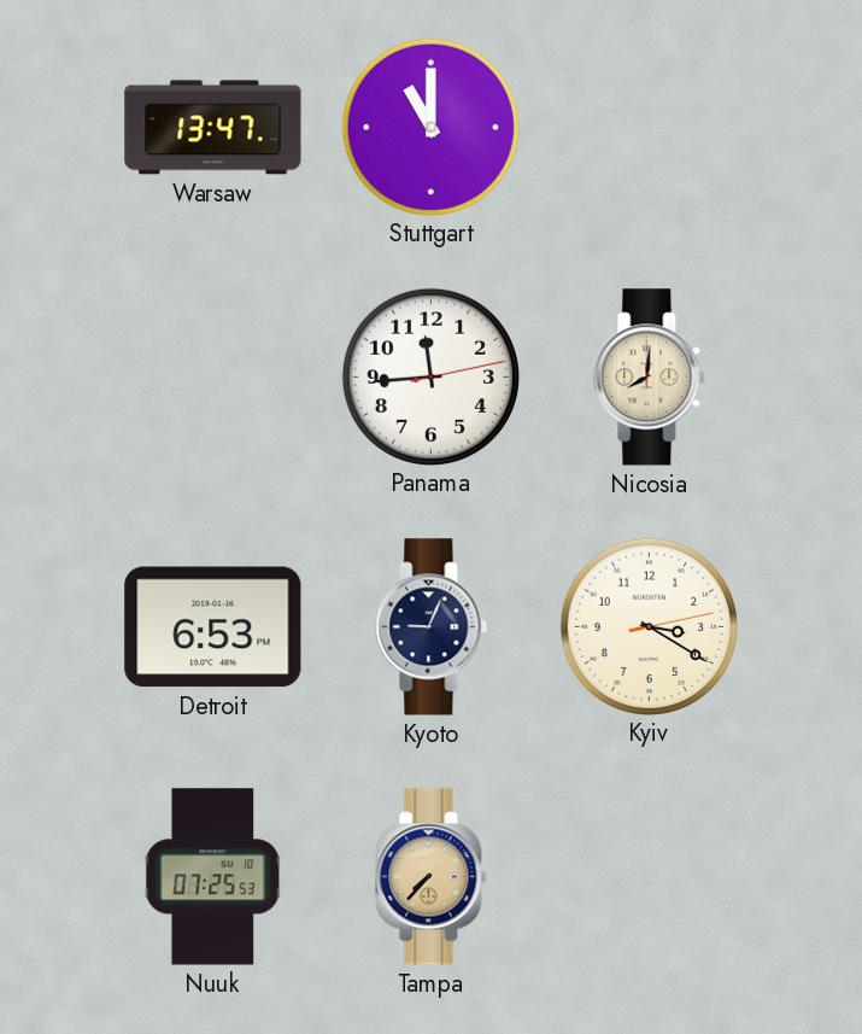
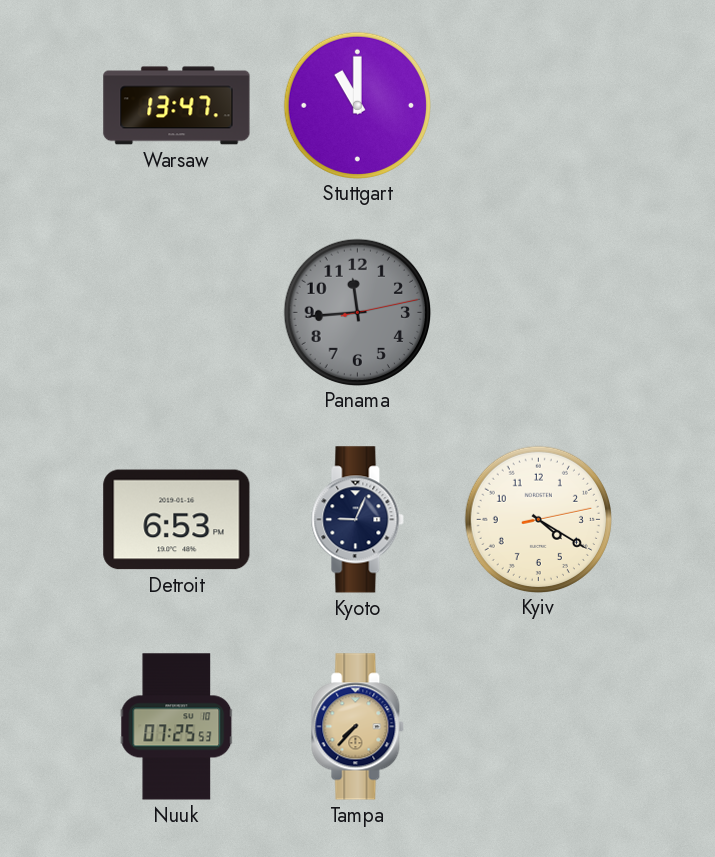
Panama dial: white -> grey
Nicosia: 8:01 -> none
Kyiv: 3:20 -> 4:20
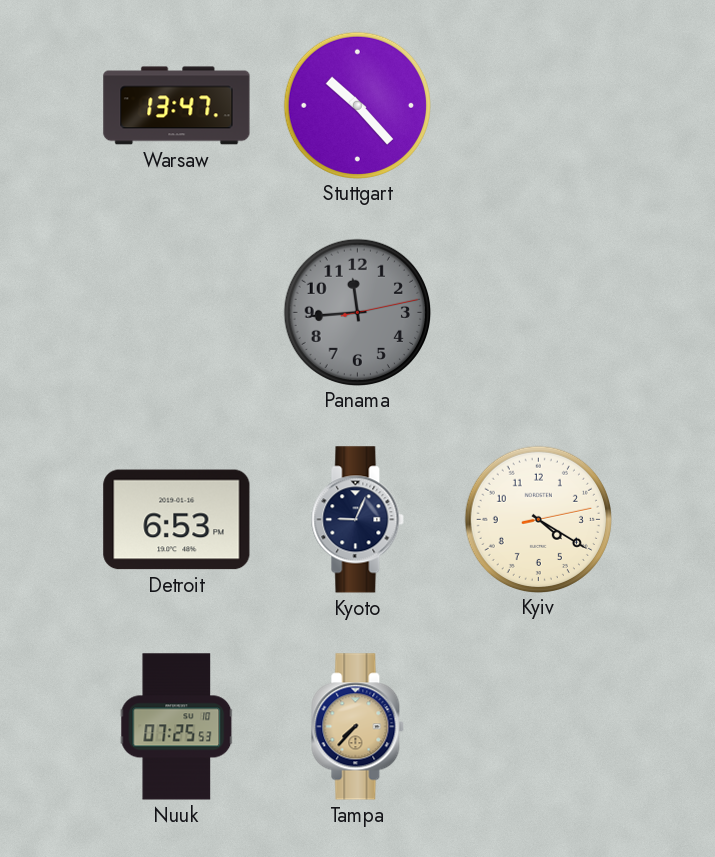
Stuttgart: 11:00 -> 10:23
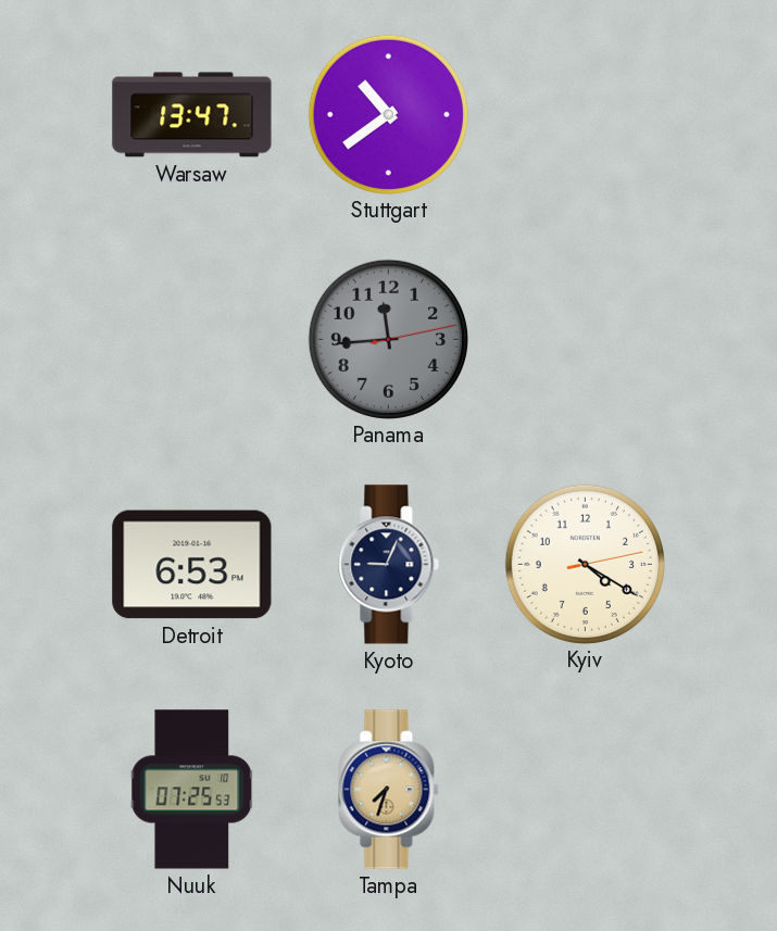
Stuttgart: 10:23 -> 10:39
Tampa: 7:37 -> 7:33
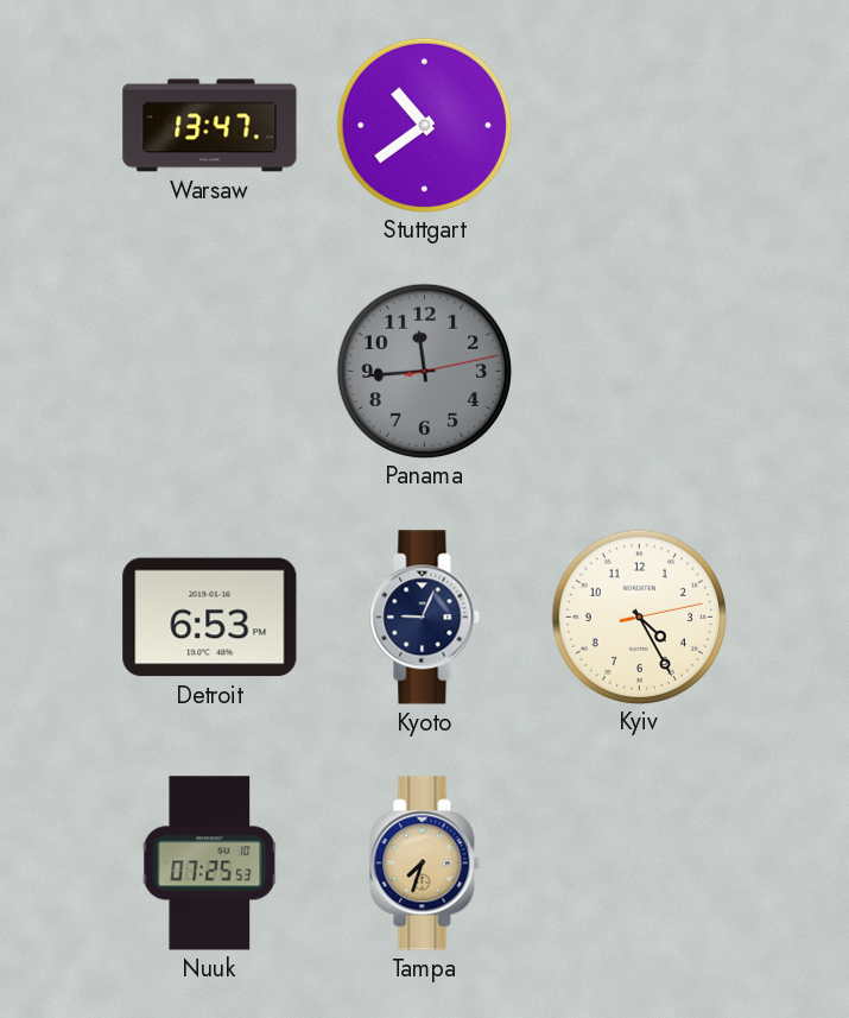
Kyiv: 4:20 -> 4:25
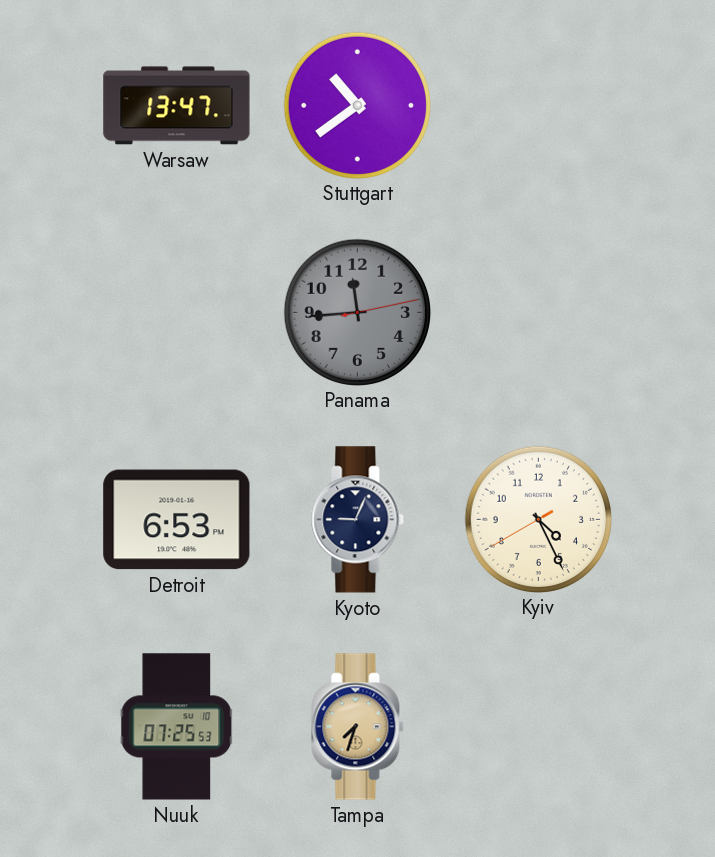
Kyiv: 4:25:13 -> 4:25:40
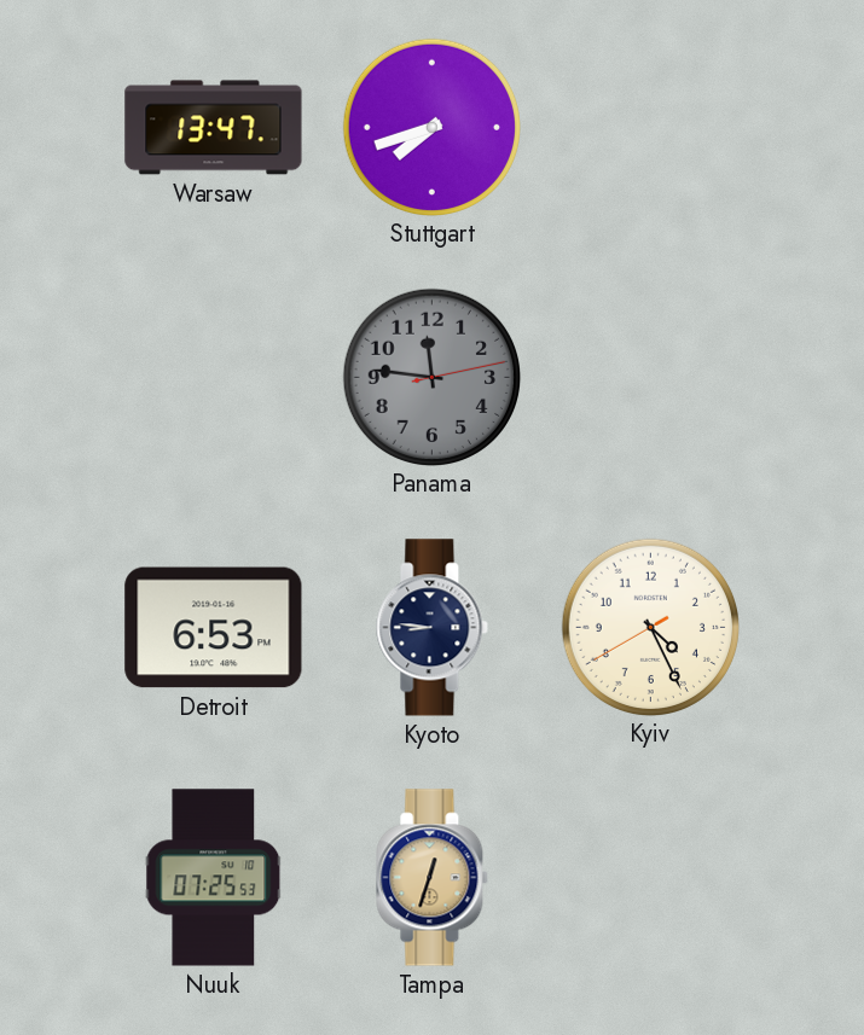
Stuttgart: 10:39 -> 7:42
Panama: 11:44 -> 11:46
Kyoto: 9:04 -> 8:46
Tampa: 7:33 -> 12:33
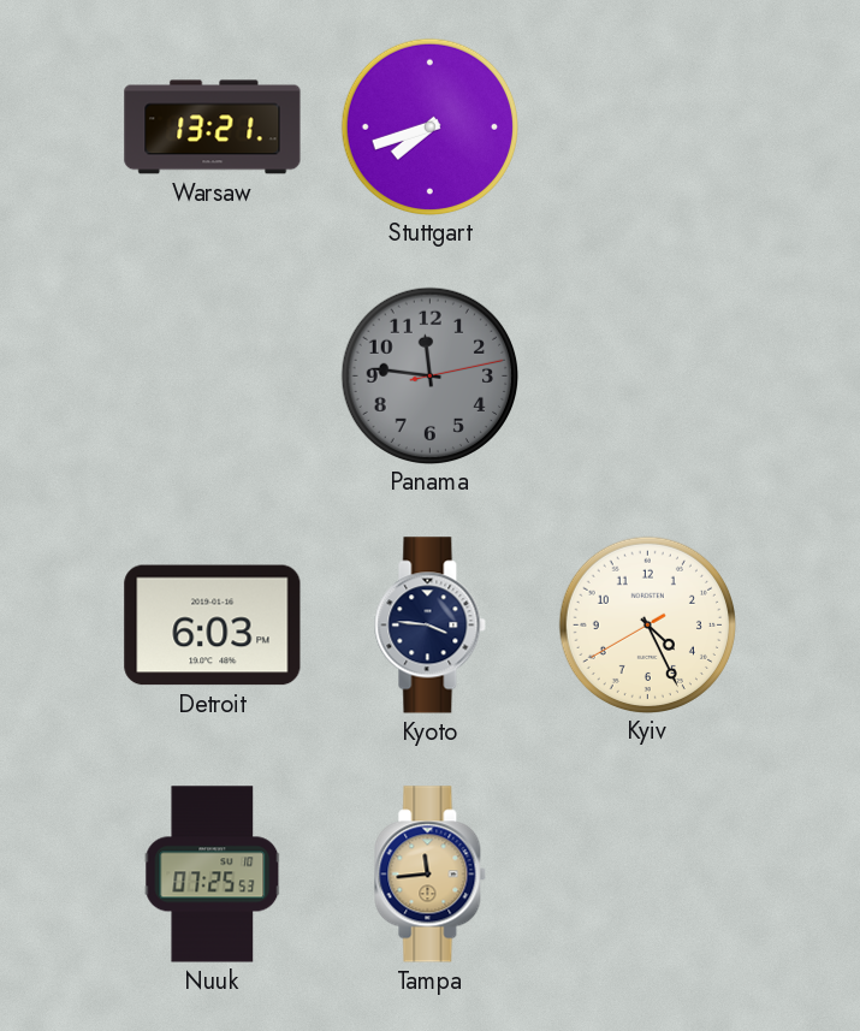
Warsaw: 13:47 -> 13:21
Detroit: 6:53 -> 6:03
Kyoto: 8:46 -> 3:46
Tampa: 12:33 -> 11:44
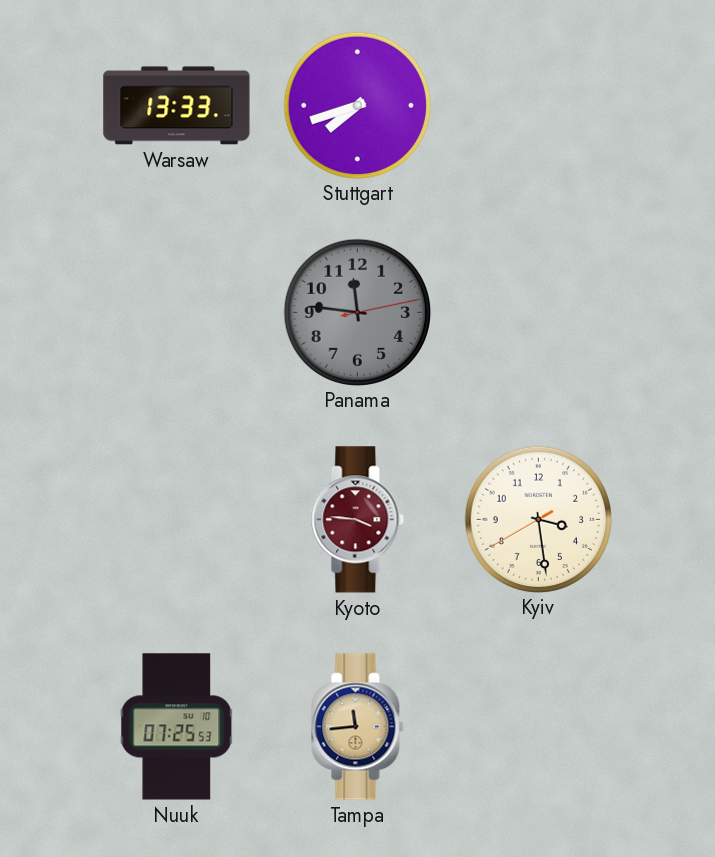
Warsaw: 13:21 -> 13:33
Detroit: 6:03 -> none
Kyoto dial: navy -> burgundy
Kyiv: 4:25 -> 3:28
